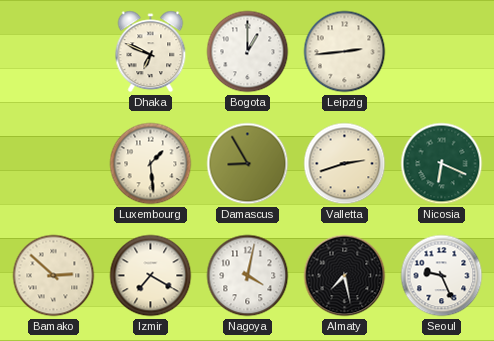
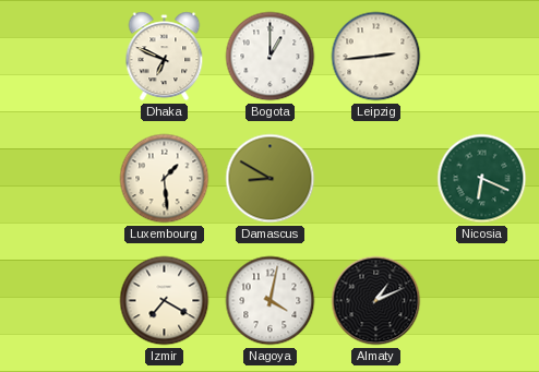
Damascus: 8:55 -> 8:50
Valletta: 2:42 -> none
Bamako: 2:52 -> none
Almaty: 7:28 -> 1:11
Seoul: 9:26 -> none
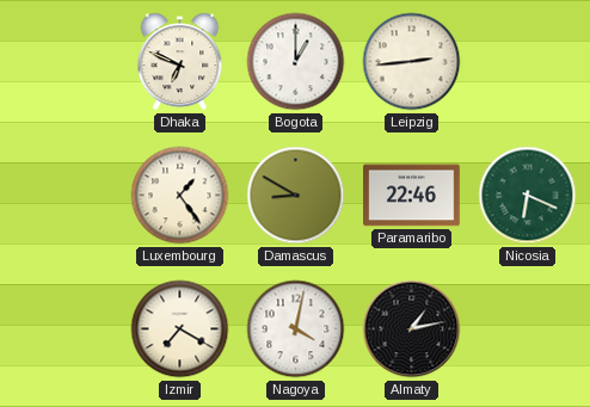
Luxembourg: 1:29 -> 1:24
Paramaribo: none -> 22:46
Almaty: 1:11 -> 1:13
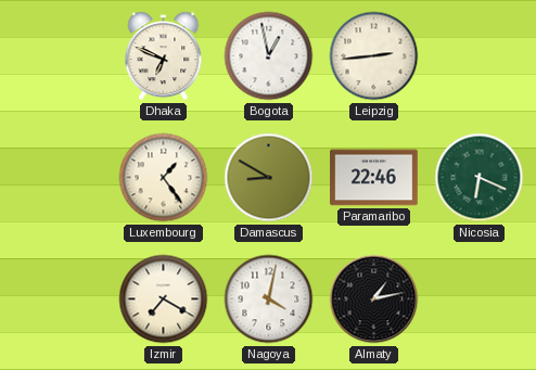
Bogota: 1:00 -> 12:58
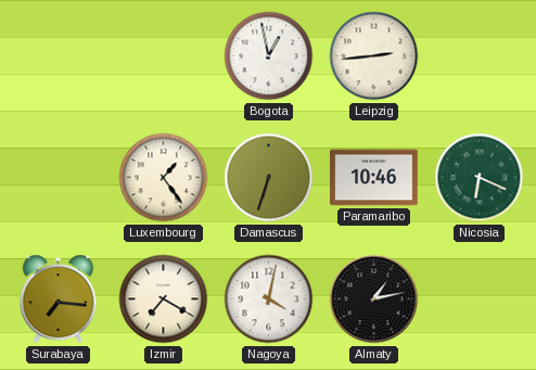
Dhaka: 6:49 -> none
Damascus: 8:50 -> 6:33
Paramaribo: 22:46 -> 10:46
Surabaya: none -> 7:16
